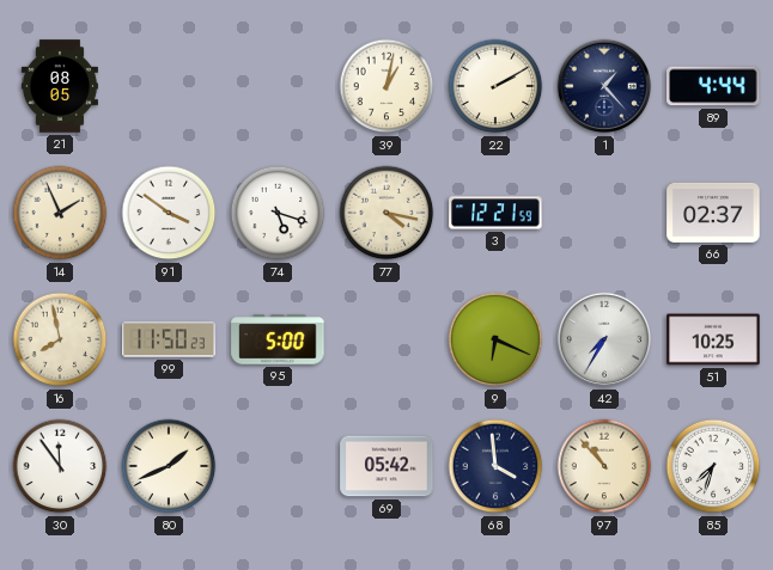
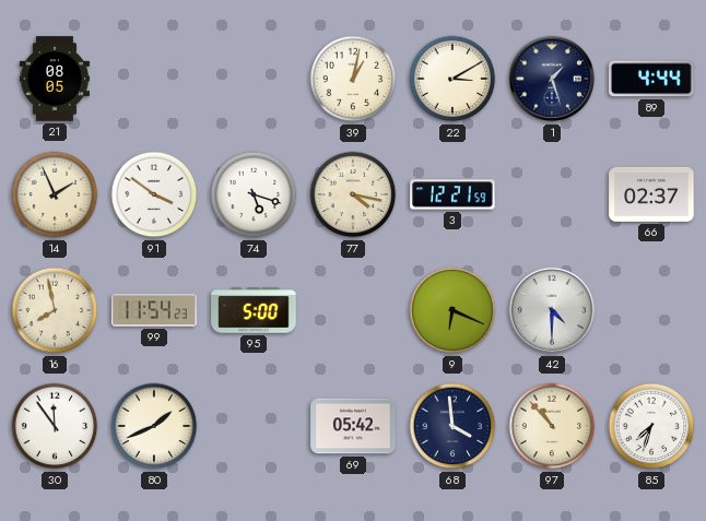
22: 2:10 -> 3:10
1: 1:23 -> 1:27
99: 11:50 -> 11:54
42: 7:35 -> 4:30
51: 10:25 -> none
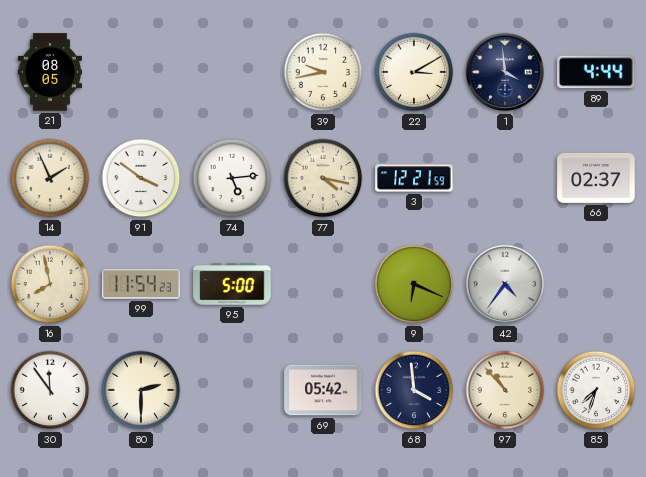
39: 1:02 -> 9:43
1: 1:27 -> 3:59
74: 5:18 -> 5:14
42: 4:30 -> 4:36
80: 1:41 -> 2:30
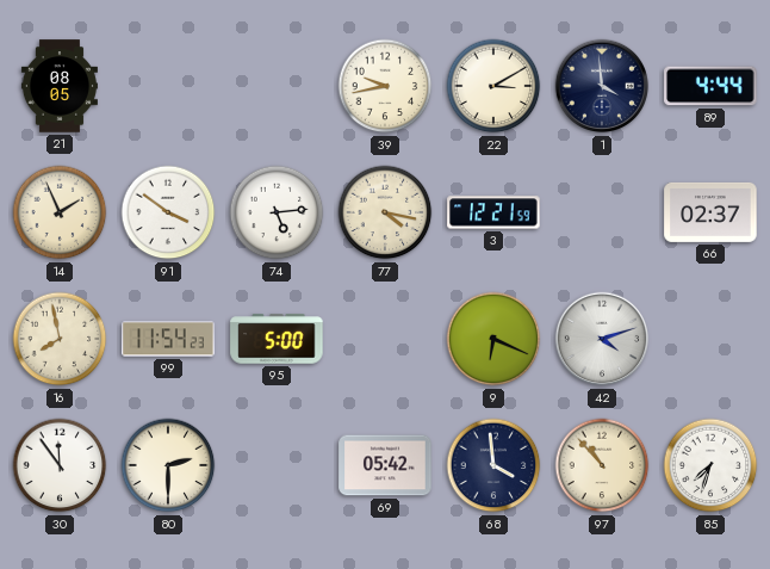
42: 4:36 -> 4:12
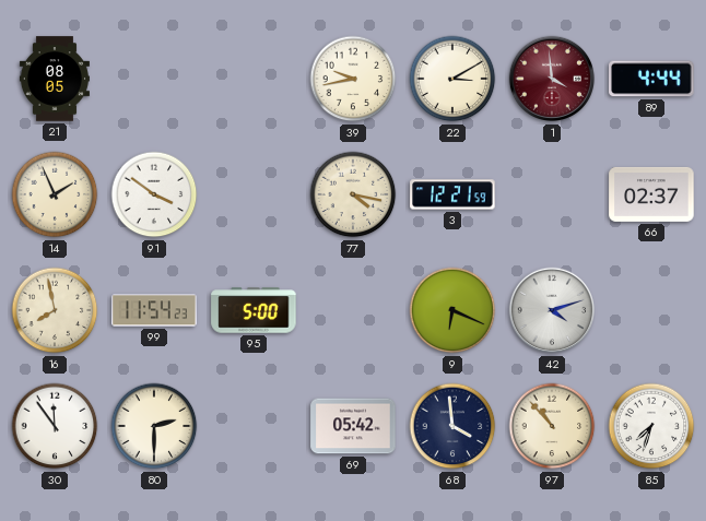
1 dial: navy -> burgundy
74: 5:14 -> none
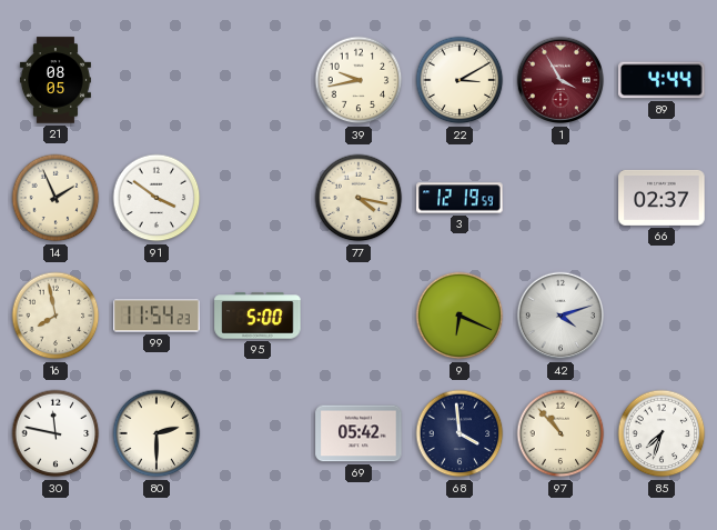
1: 3:59 -> 3:55
3: 12:21 -> 12:19
30: 11:54 -> 11:47
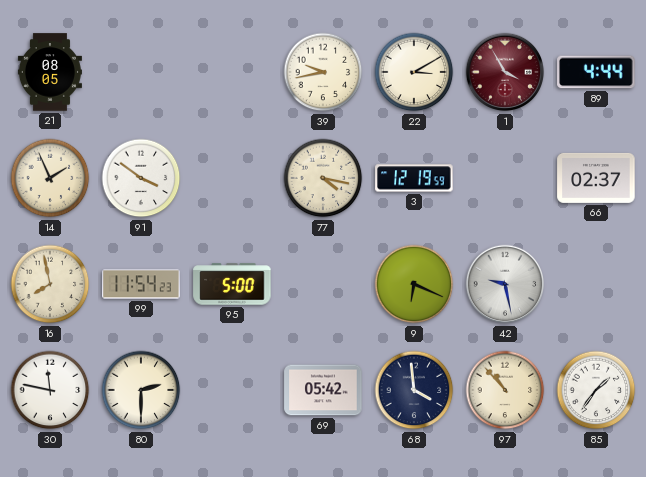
42: 4:12 -> 9:28
85: 7:33 -> 1:36
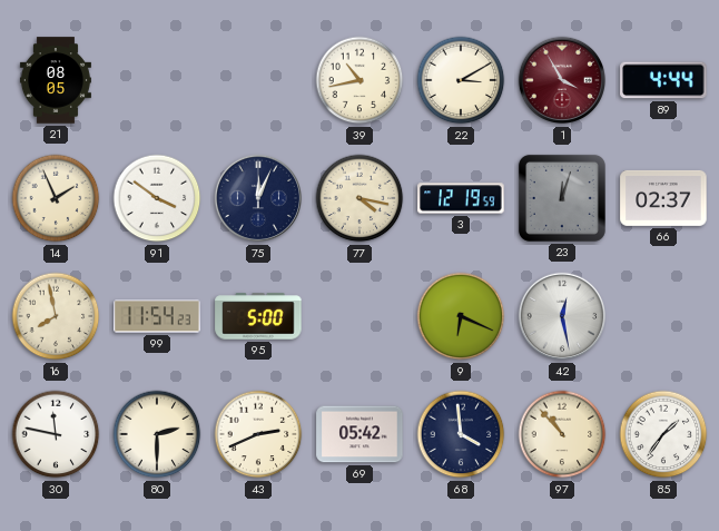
39: 9:43 -> 10:43
75: none -> 12:04
23: none -> 12:03
42: 9:28 -> 12:28
43: none -> 2:41
